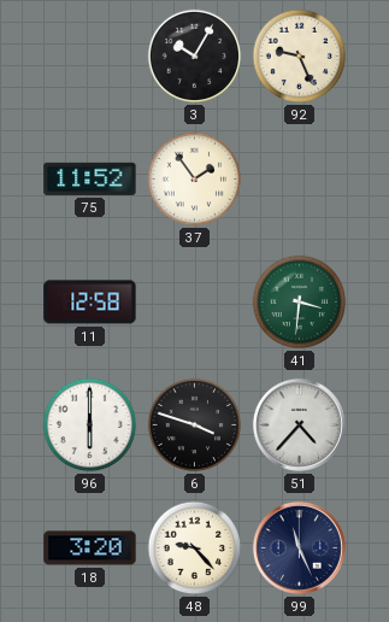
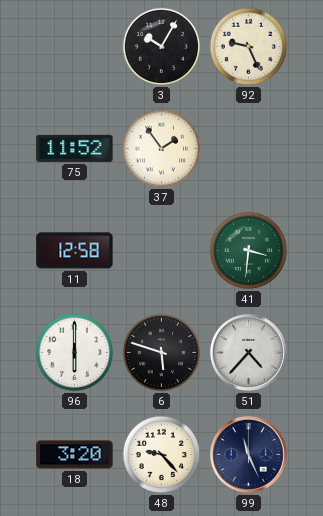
6: 3:48 -> 5:48
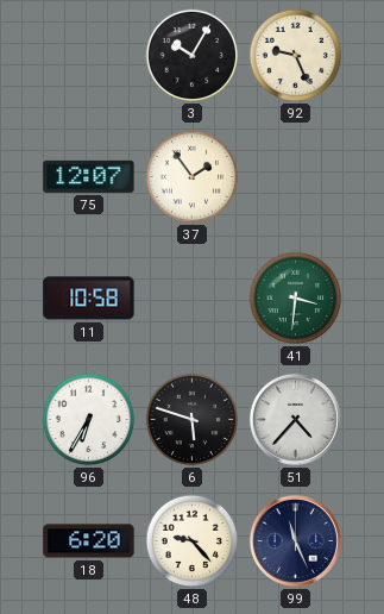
75: 11:52 -> 12:07
11: 12:58 -> 10:58
96: 6:00 -> 6:35
18: 3:20 -> 6:20
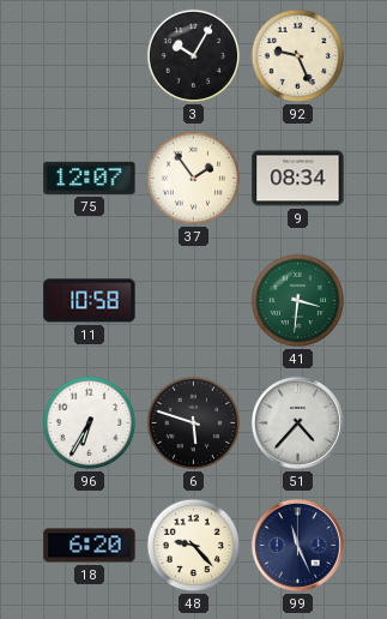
9: none -> 08:34
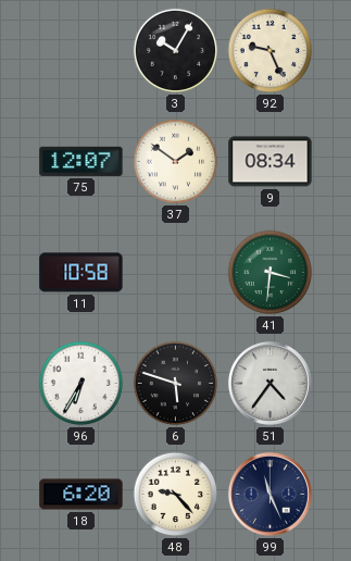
37: 1:54 -> 1:51
51: 4:37 -> 4:36
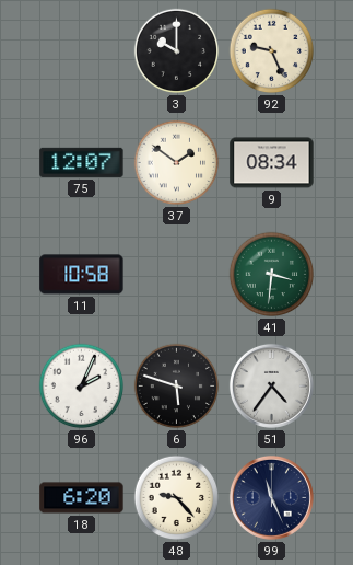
3: 10:05 -> 10:00
96: 6:35 -> 2:04
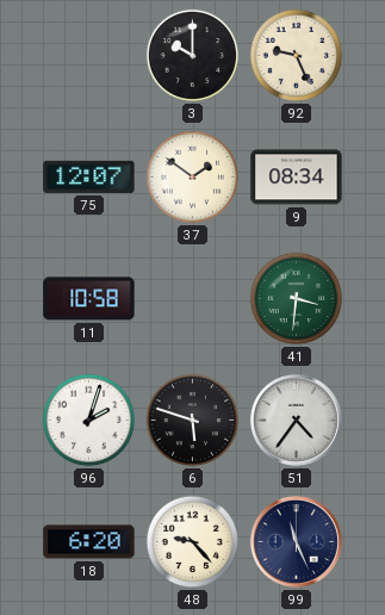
96: 2:04 -> 2:03
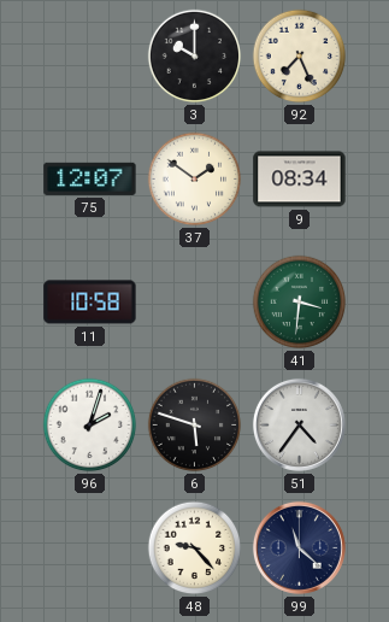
92: 9:26 -> 7:26
18: 6:20 -> none
99: 11:26 -> 11:22
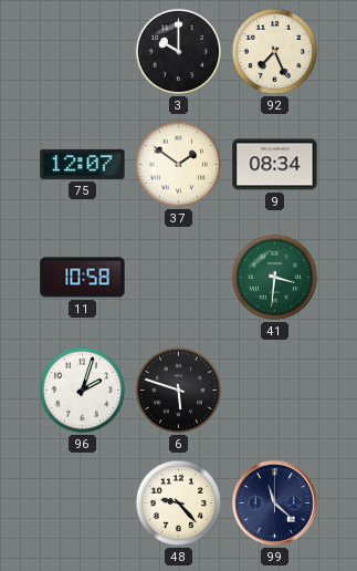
51: 4:36 -> none
